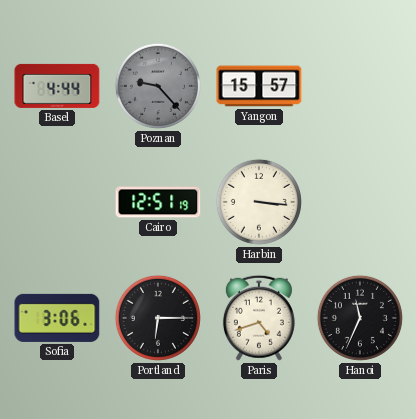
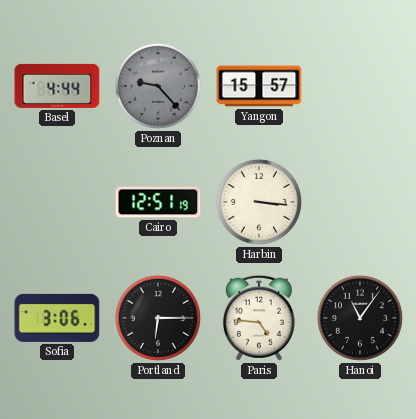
Paris: 4:42 -> 4:46
Hanoi: 11:34 -> 11:06
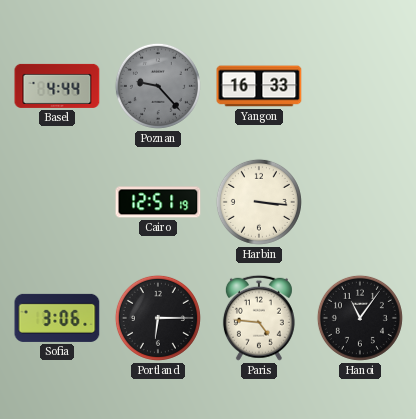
Yangon: 15:57 -> 16:33
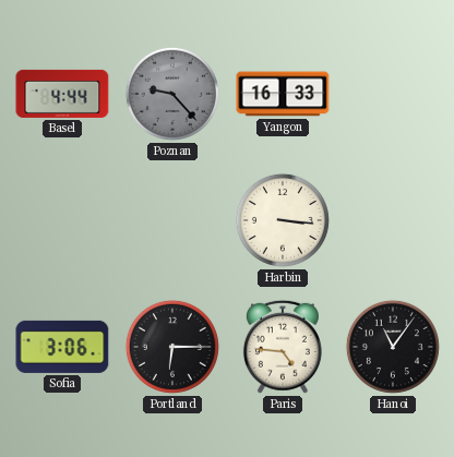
Cairo: 12:51 -> none
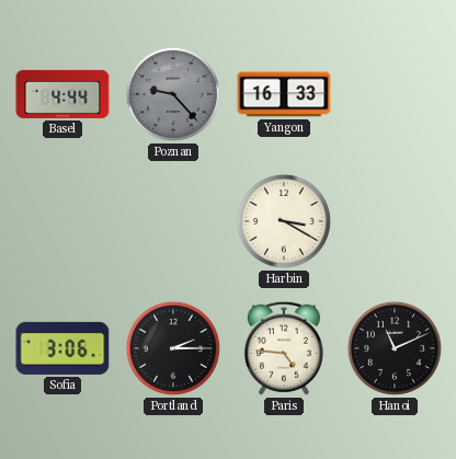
Harbin: 3:16 -> 3:20
Portland: 6:15 -> 2:15
Hanoi: 11:06 -> 11:11
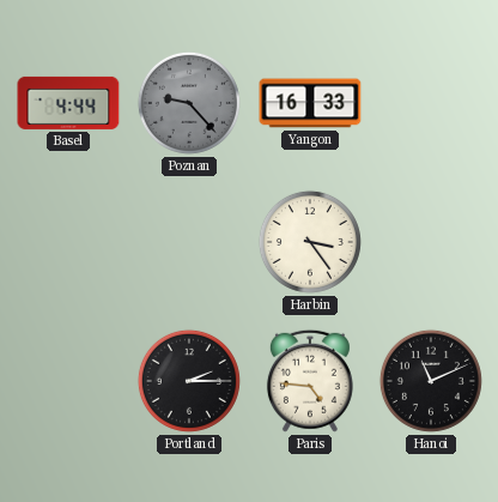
Harbin: 3:20 -> 3:24
Sofia: 3:06 -> none
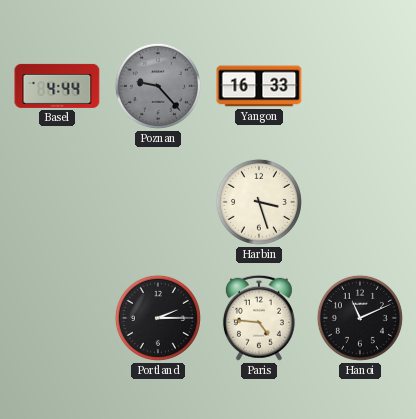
Harbin: 3:24 -> 3:27
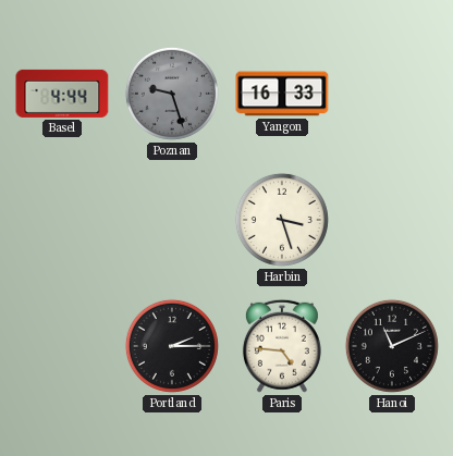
Poznan: 9:23 -> 9:27
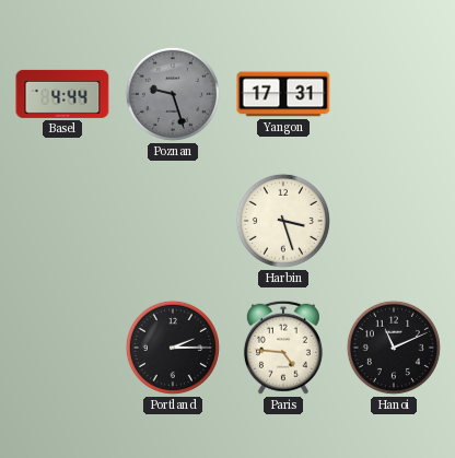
Yangon: 16:33 -> 17:31
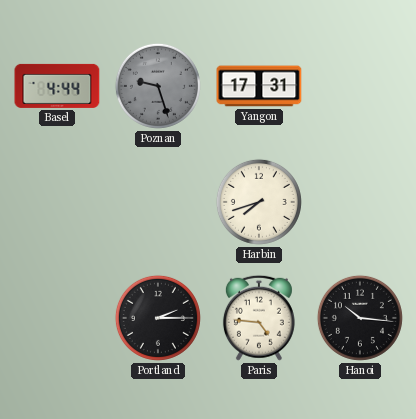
Harbin: 3:27 -> 7:42
Hanoi: 11:11 -> 10:16
